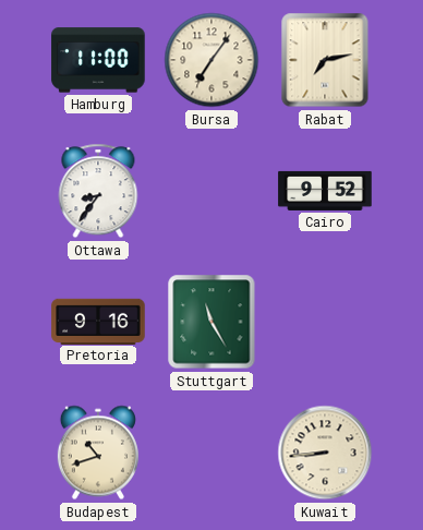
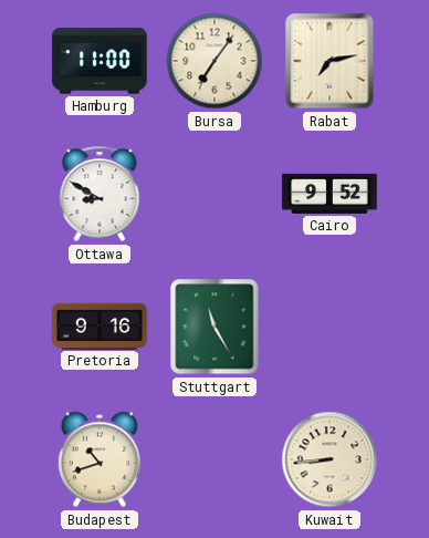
Ottawa: 8:36 -> 8:50
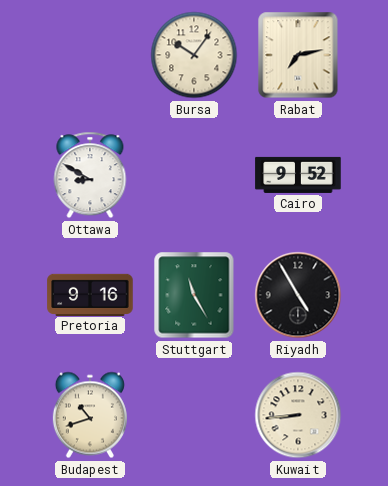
Hamburg: 11:00 -> none
Bursa: 7:06 -> 10:06
Riyadh: none -> 4:55
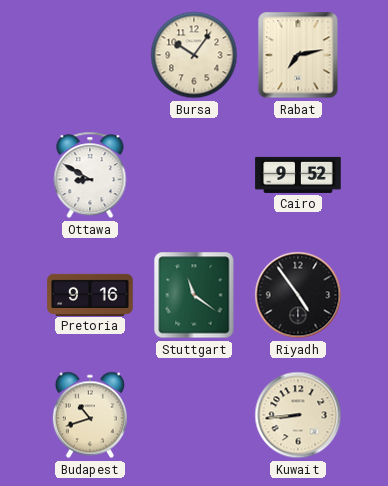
Stuttgart: 11:25 -> 11:21
Riyadh: 4:55 -> 4:54
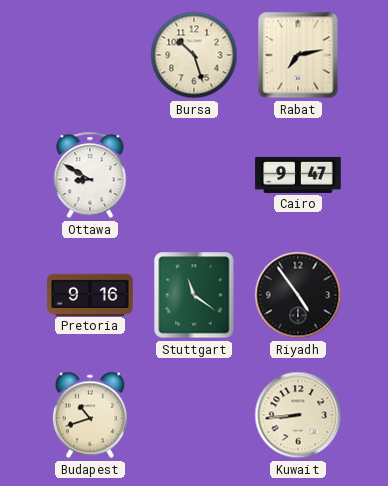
Bursa: 10:06 -> 10:27
Cairo: 9:52 -> 9:47
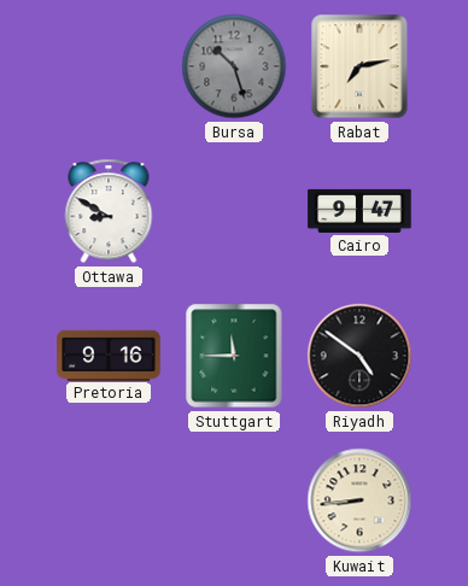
Bursa dial: cream -> grey
Stuttgart: 11:21 -> 11:45
Riyadh: 4:54 -> 4:51
Budapest: 10:42 -> none
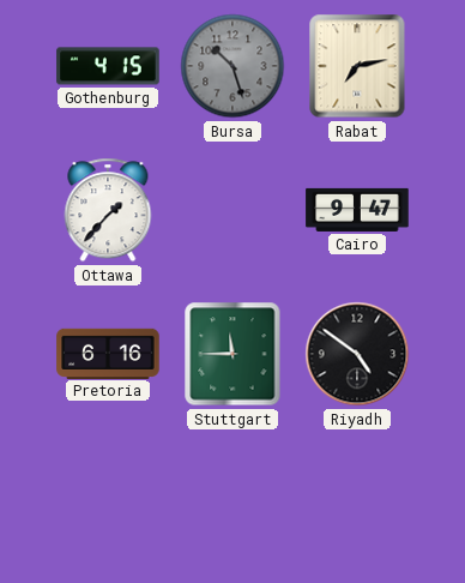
Gothenburg: none -> 4:15
Ottawa: 8:50 -> 1:37
Pretoria: 9:16 -> 6:16
Kuwait: 8:44 -> none
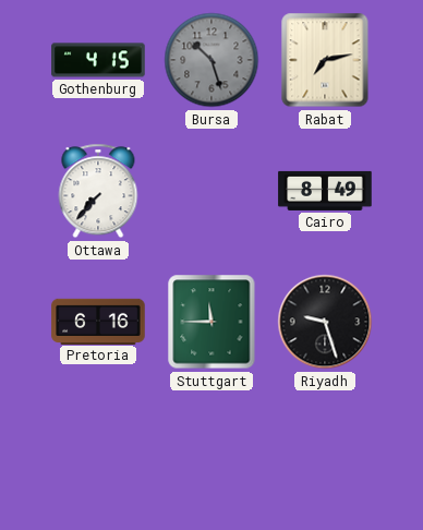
Ottawa: 1:37 -> 7:37
Cairo: 9:47 -> 8:49
Riyadh: 4:51 -> 9:27
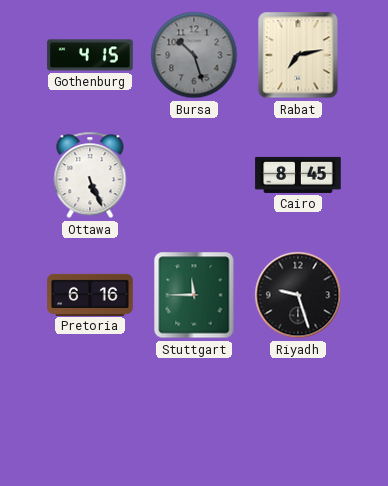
Ottawa: 7:37 -> 5:26
Cairo: 8:49 -> 8:45
